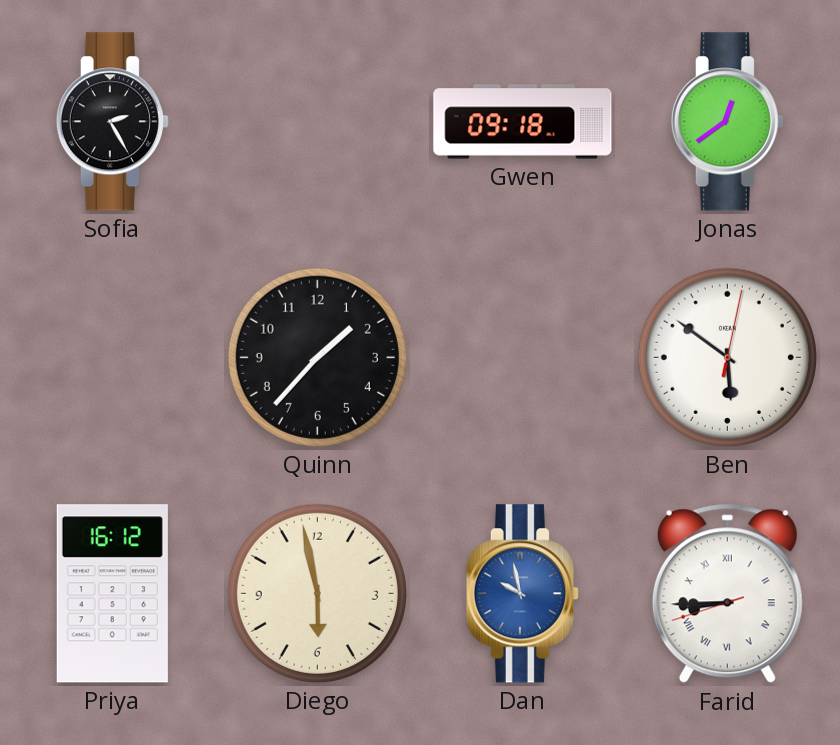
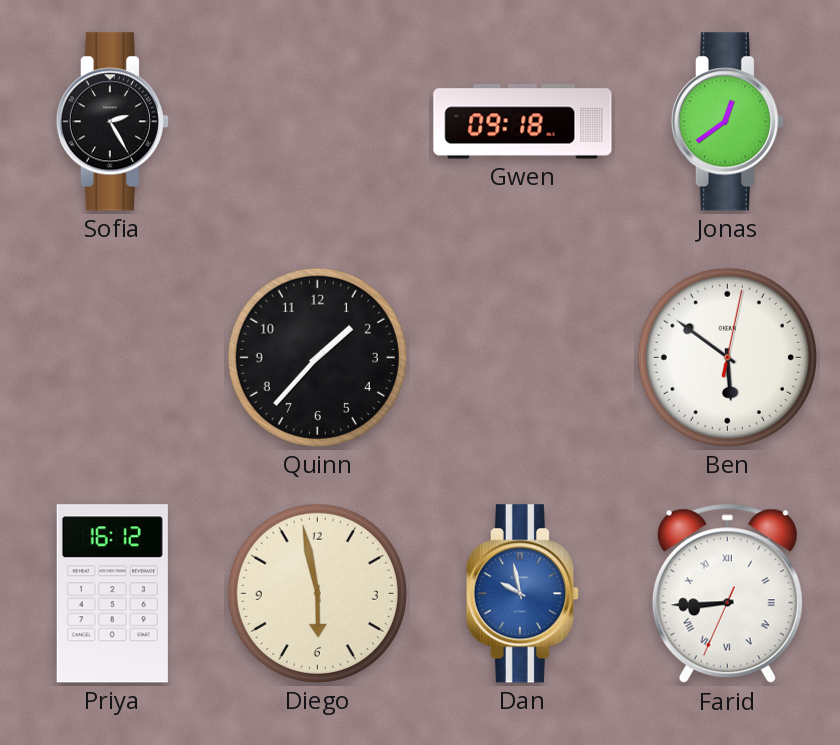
Farid: 8:44:42 -> 8:44:34
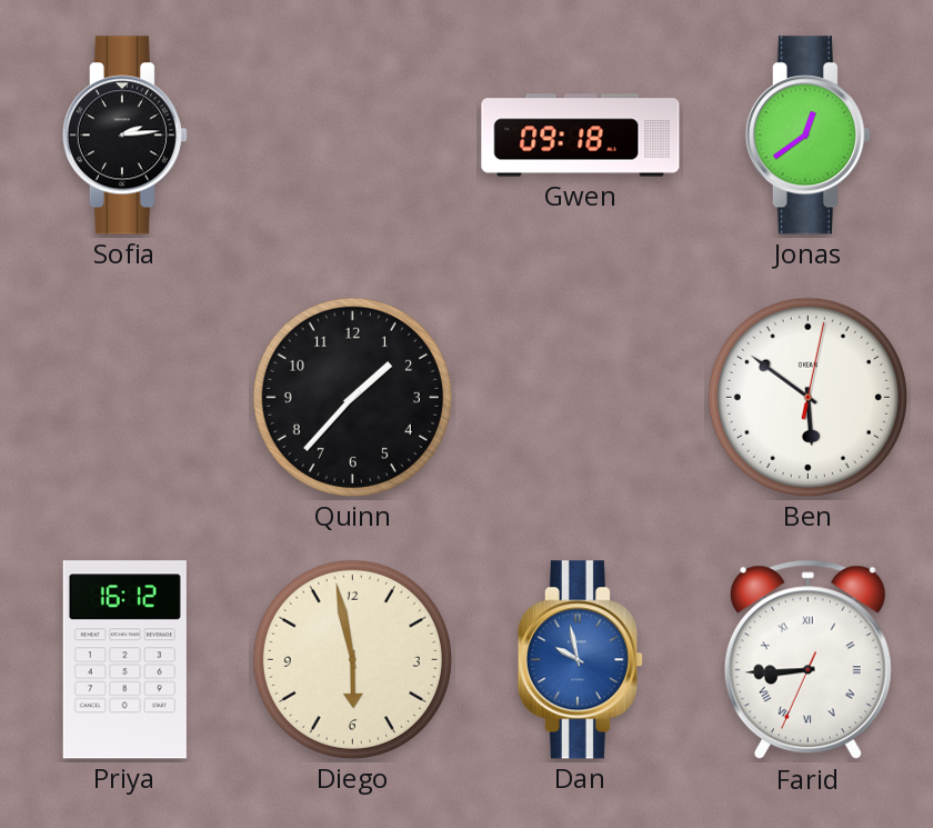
Sofia: 2:25 -> 2:14
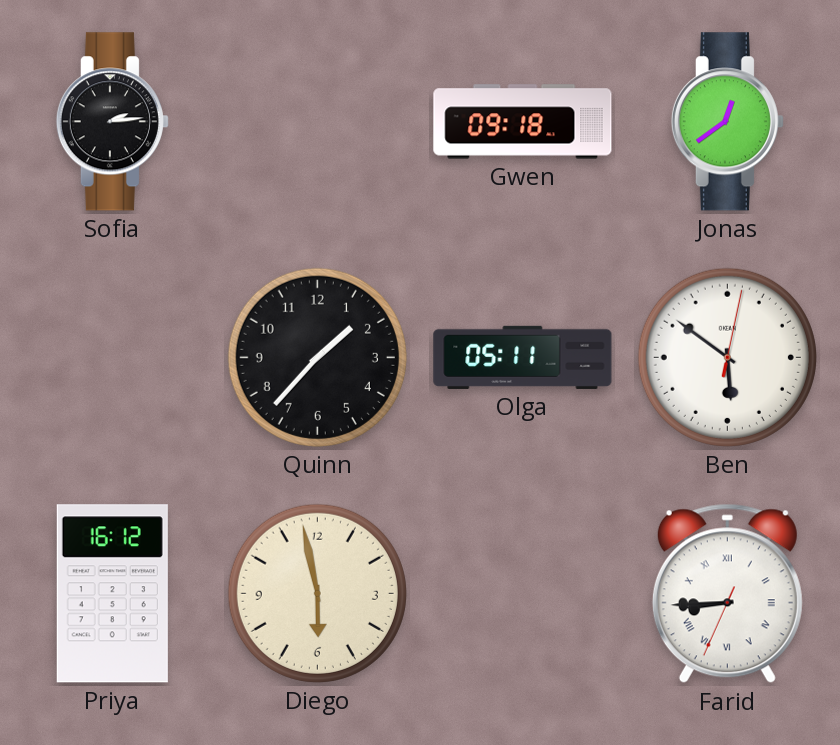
Olga: none -> 05:11
Dan: 9:58 -> none
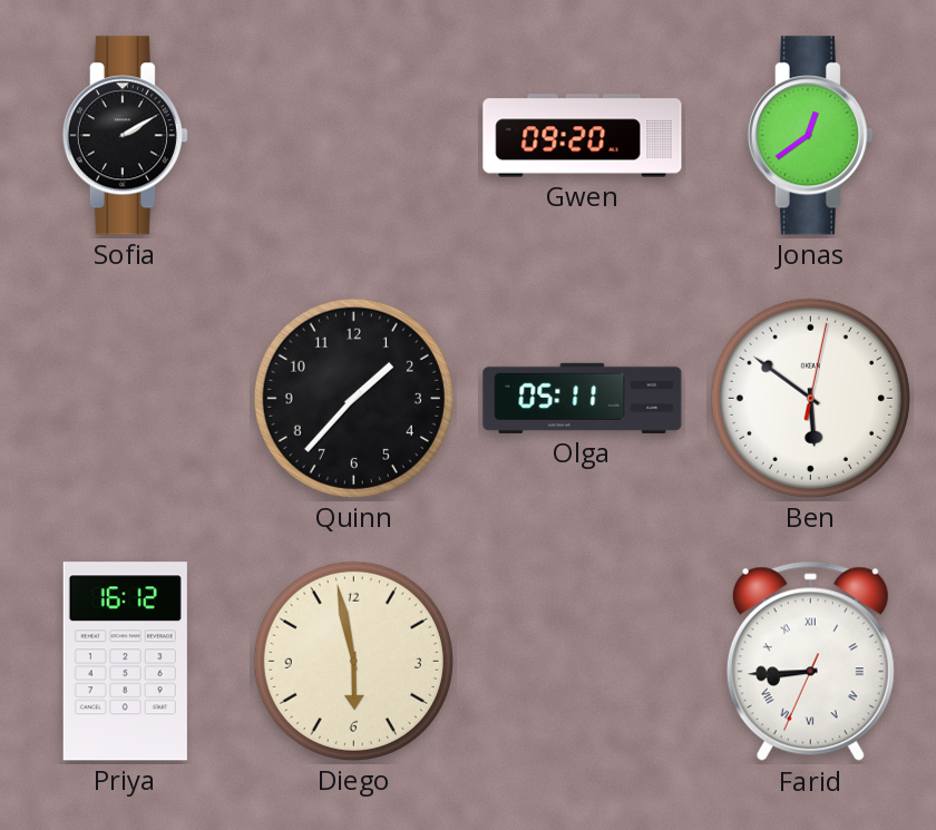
Sofia: 2:14 -> 2:10
Gwen: 09:18 -> 09:20
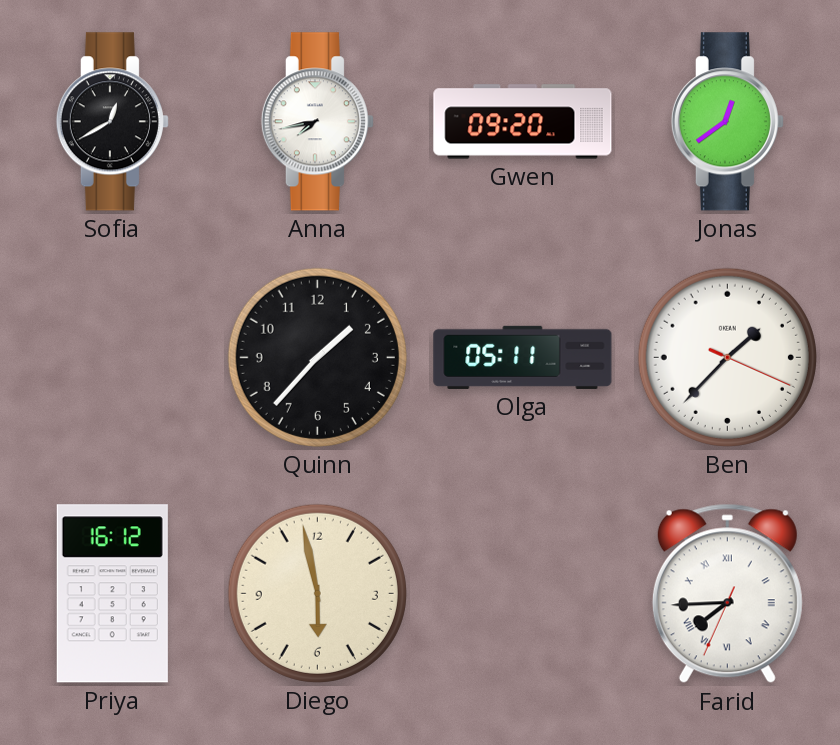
Sofia: 2:10 -> 12:40
Anna: none -> 7:43
Ben: 5:51 -> 1:37
Farid: 8:44 -> 7:44
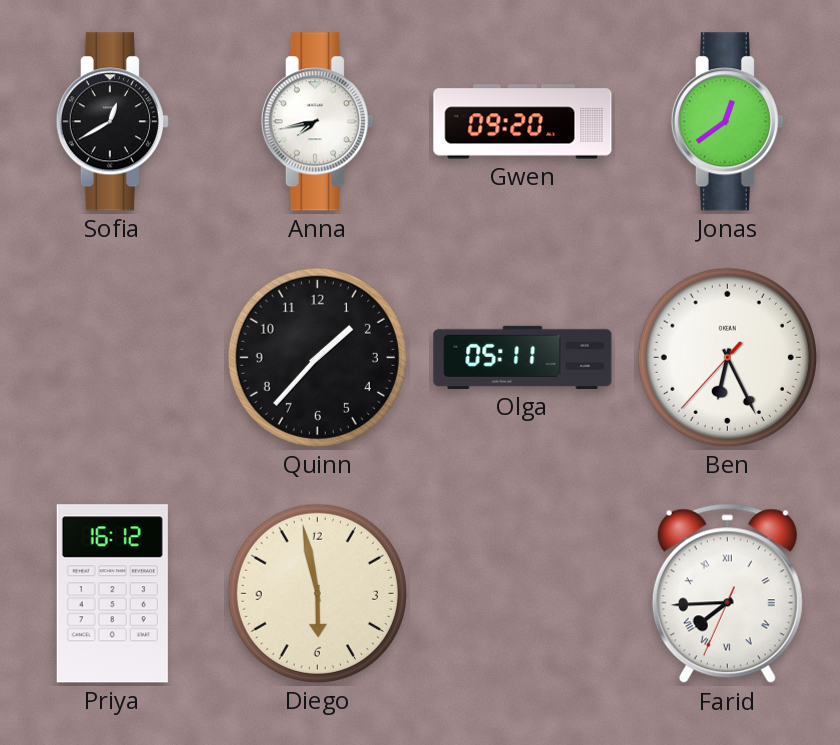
Ben: 1:37 -> 6:25
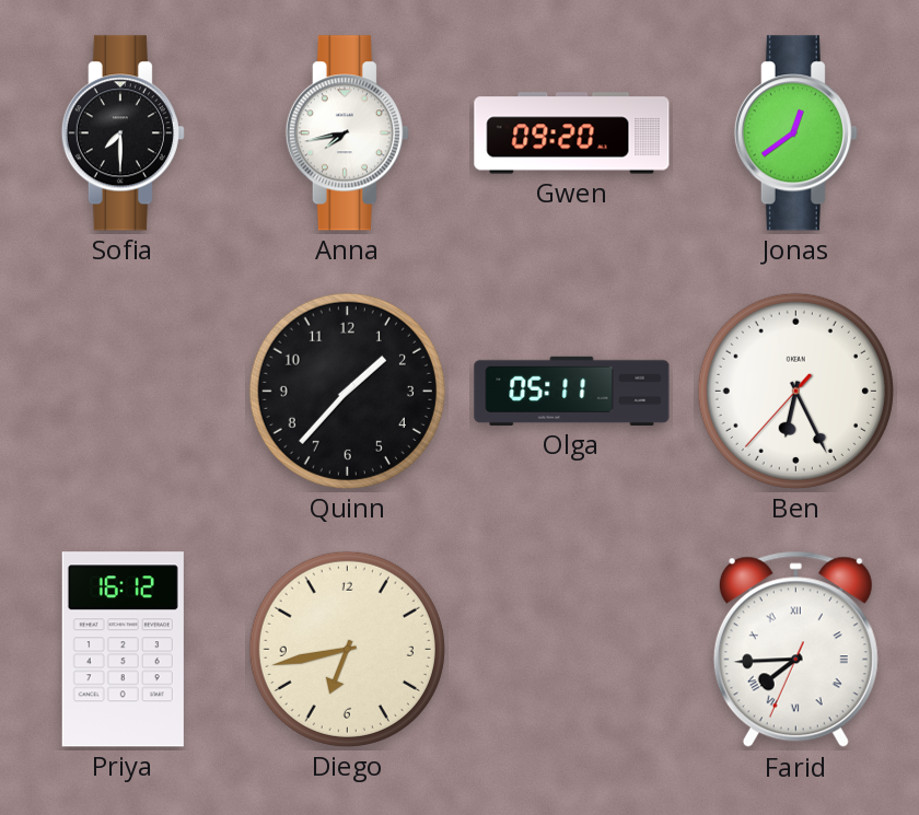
Sofia: 12:40 -> 7:30
Diego: 5:58 -> 6:43
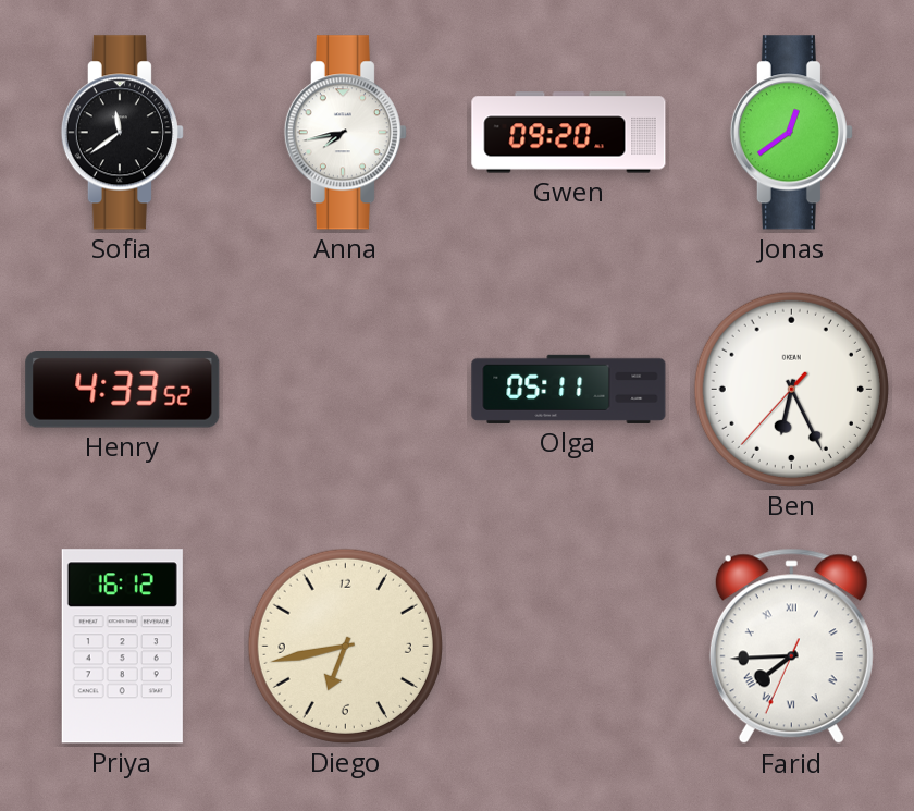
Sofia: 7:30 -> 11:39
Henry: none -> 4:33
Quinn: 1:37 -> none
